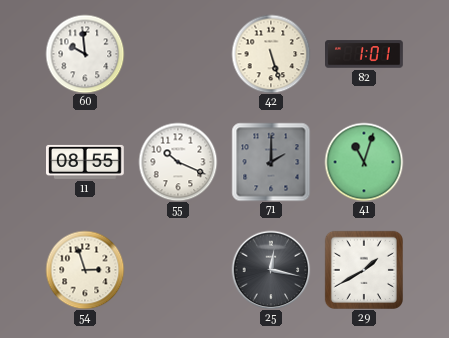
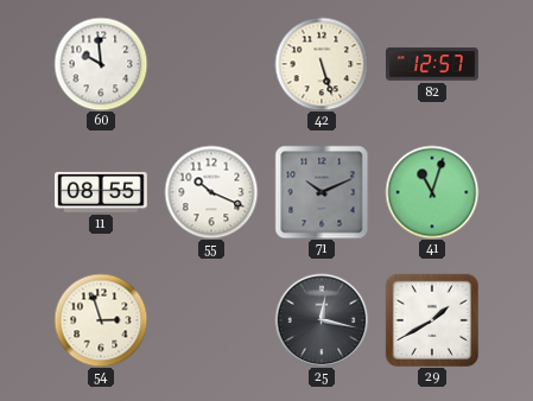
82: 1:01 -> 12:57
71: 2:00 -> 10:11
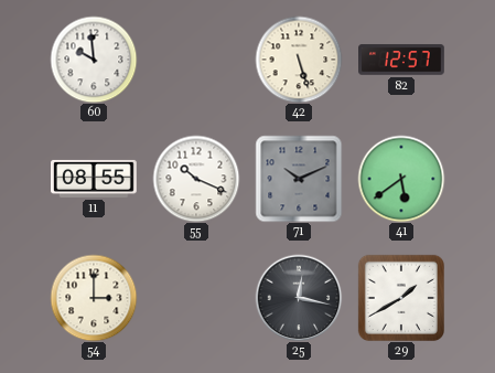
41: 11:03 -> 5:39
54: 2:57 -> 3:00
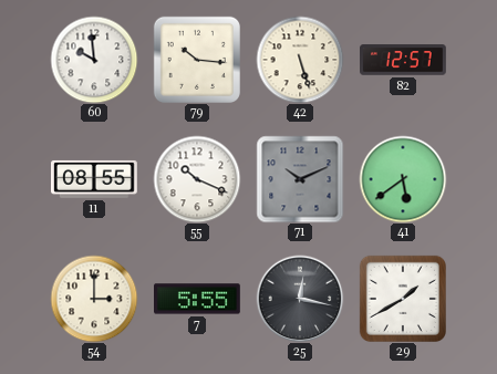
79: none -> 10:16
7: none -> 5:55
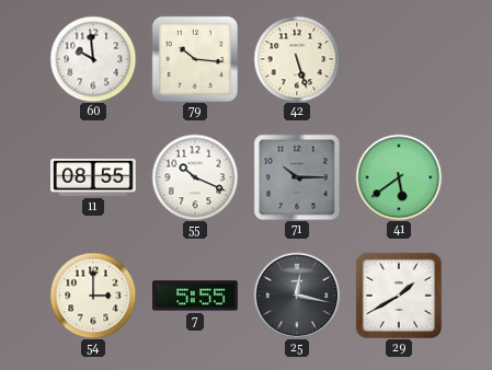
82: 12:57 -> none
71: 10:11 -> 10:15
